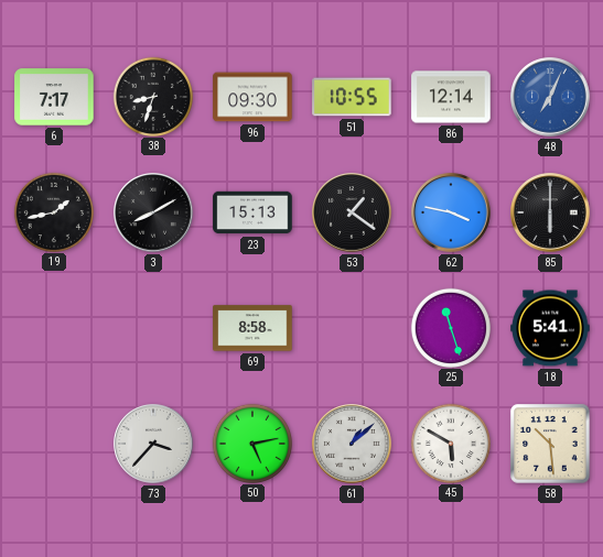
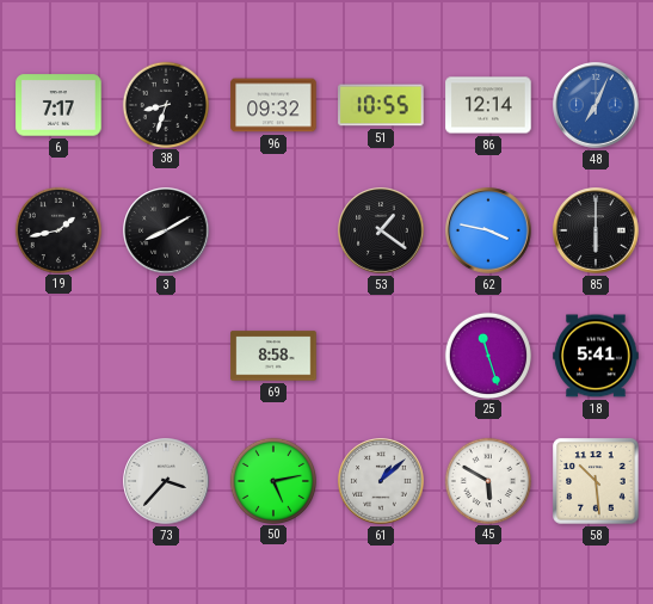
96: 09:30 -> 09:32
23: 15:13 -> none
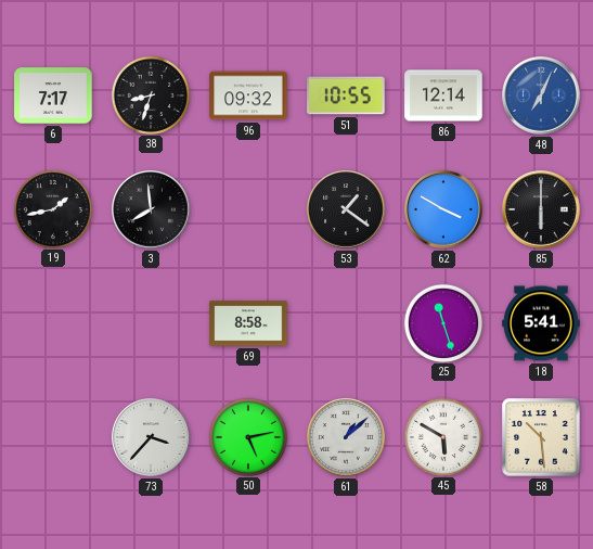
3: 8:10 -> 7:59
62: 3:47 -> 3:50
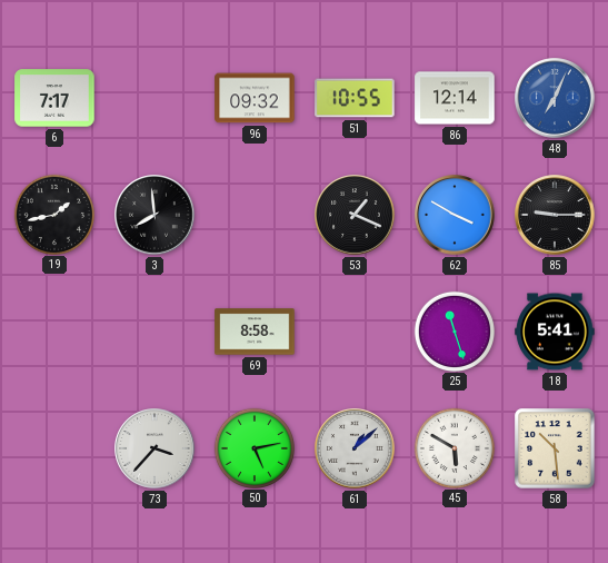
38: 8:33 -> none
53: 1:21 -> 1:19
85: 6:00 -> 9:15
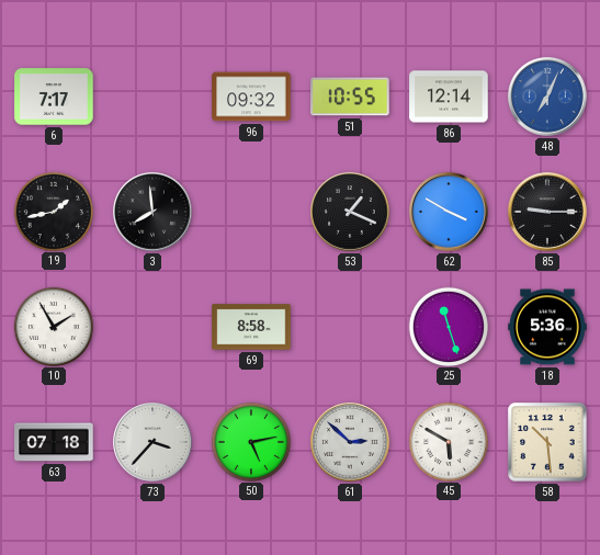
10: none -> 1:55
18: 5:41 -> 5:36
63: none -> 07:18
61: 1:08 -> 2:52
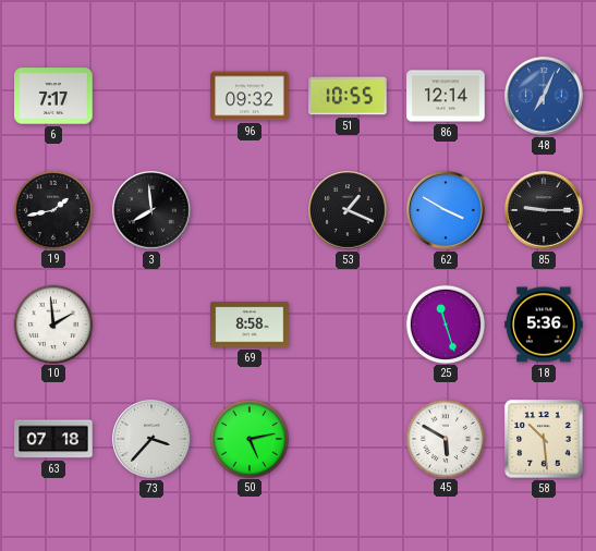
10: 1:55 -> 1:59
61: 2:52 -> none
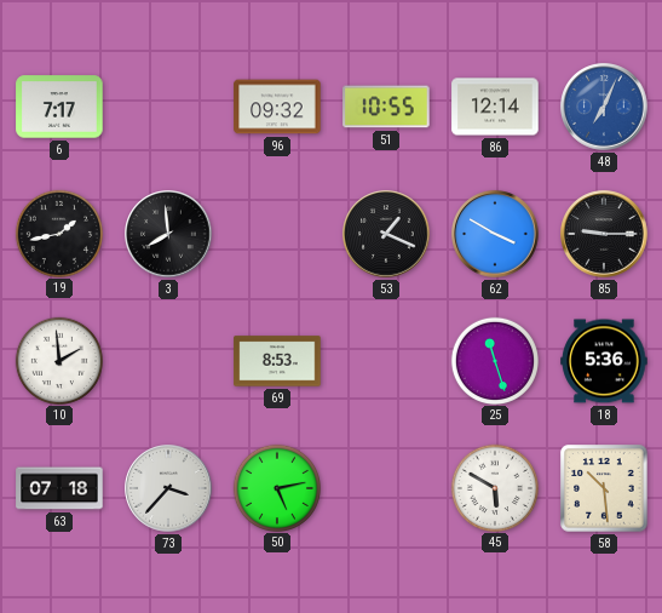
69: 8:58 -> 8:53
